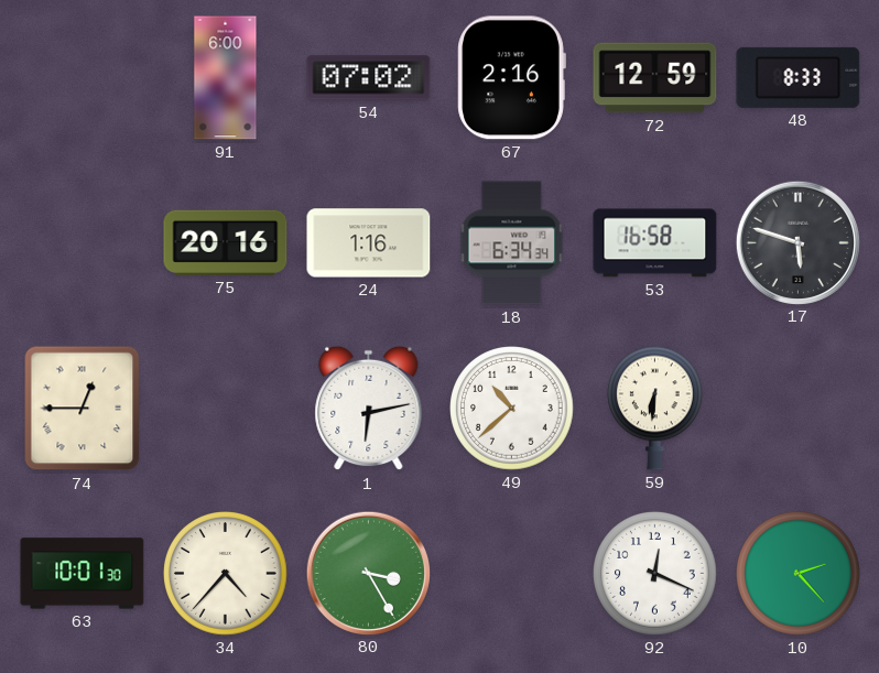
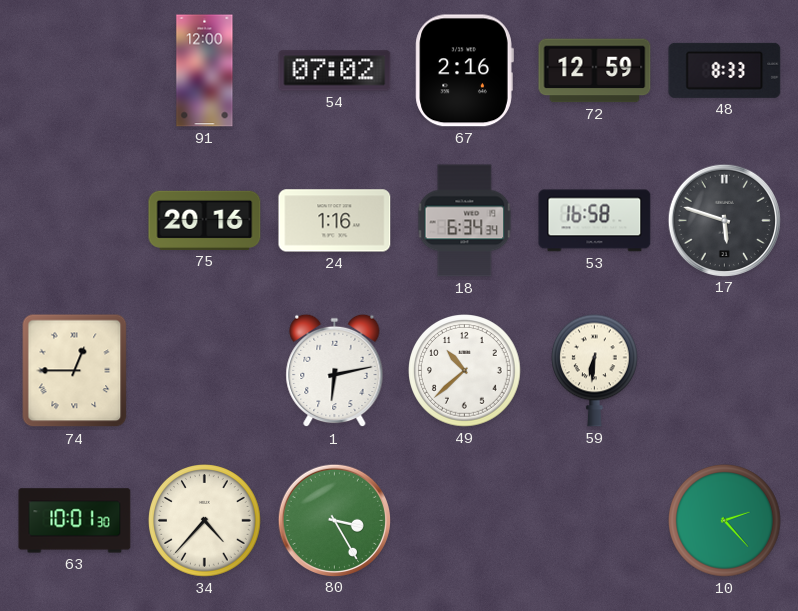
91: 6:00 -> 12:00
92: 12:19 -> none
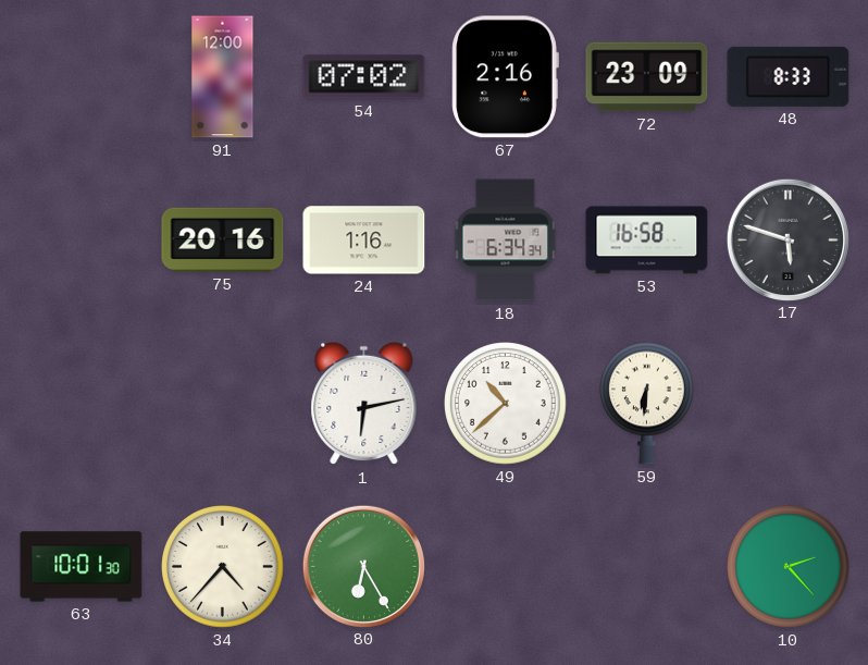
72: 12:59 -> 23:09
74: 12:45 -> none
80: 3:25 -> 6:25
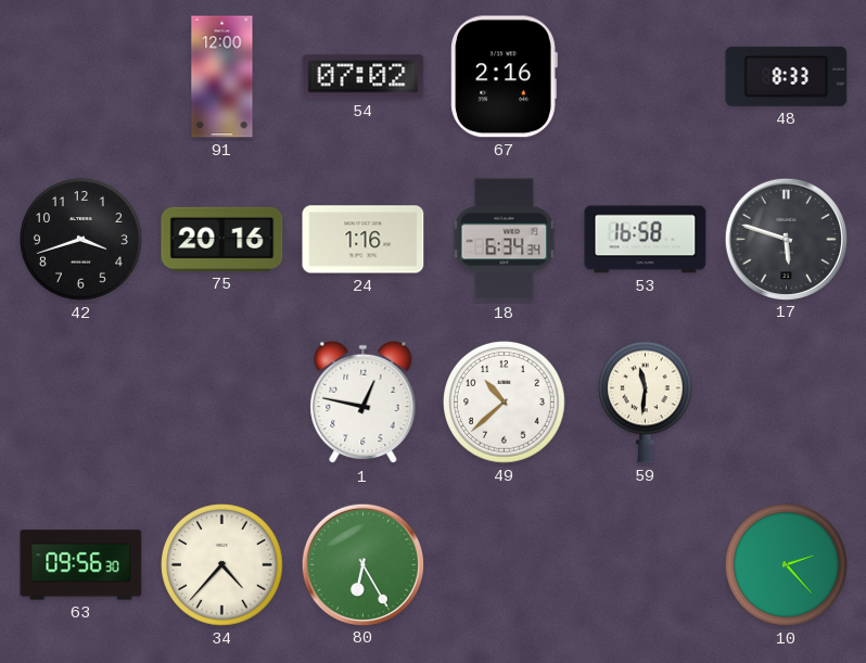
72: 23:09 -> none
42: none -> 3:42
1: 6:13 -> 12:47
59: 6:31 -> 11:31
63: 10:01 -> 09:56
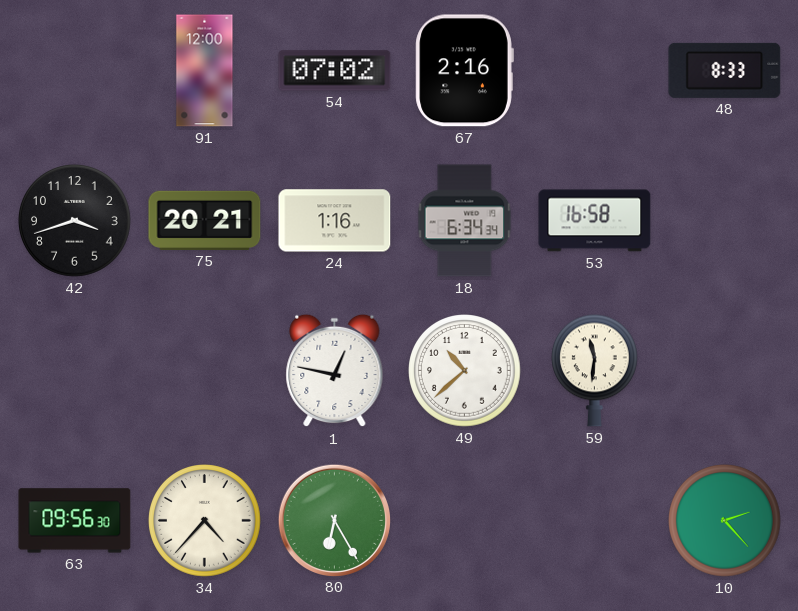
75: 20:16 -> 20:21
17: 5:48 -> none
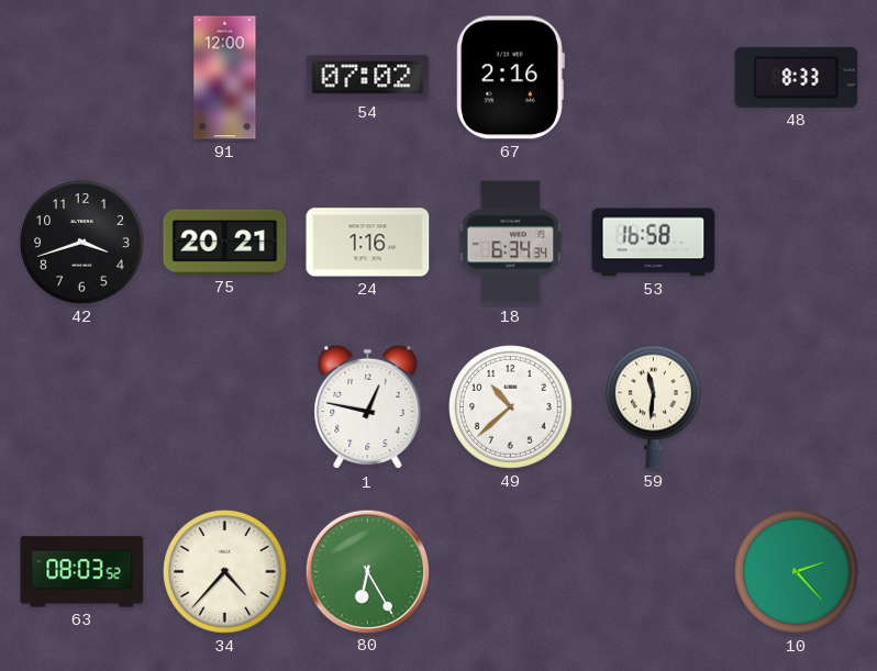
63: 09:56 -> 08:03
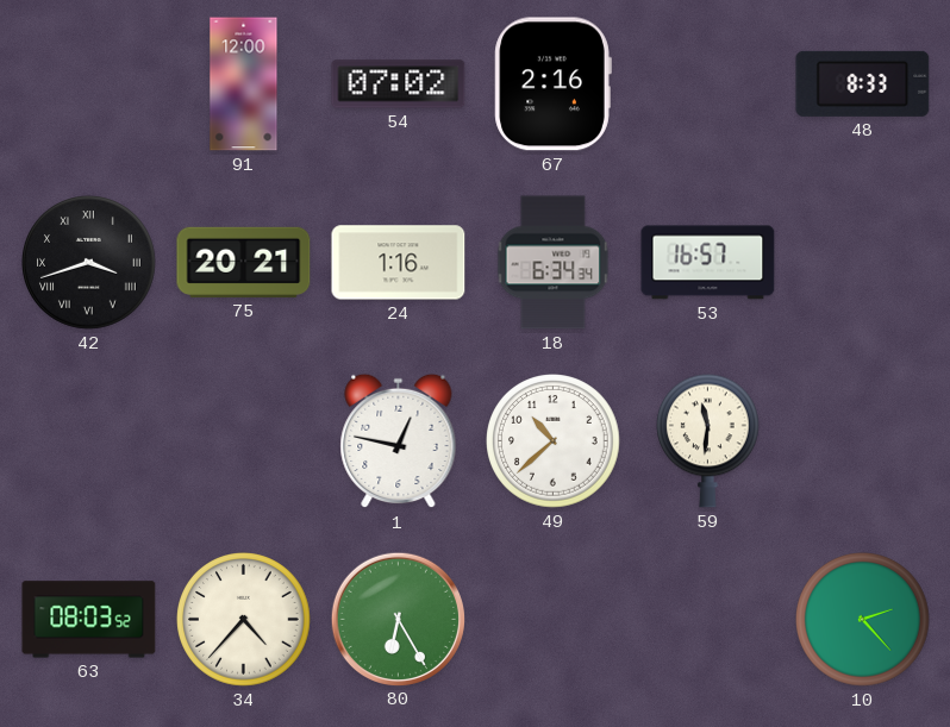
42 numerals: Arabic -> Roman
53: 16:58 -> 16:57
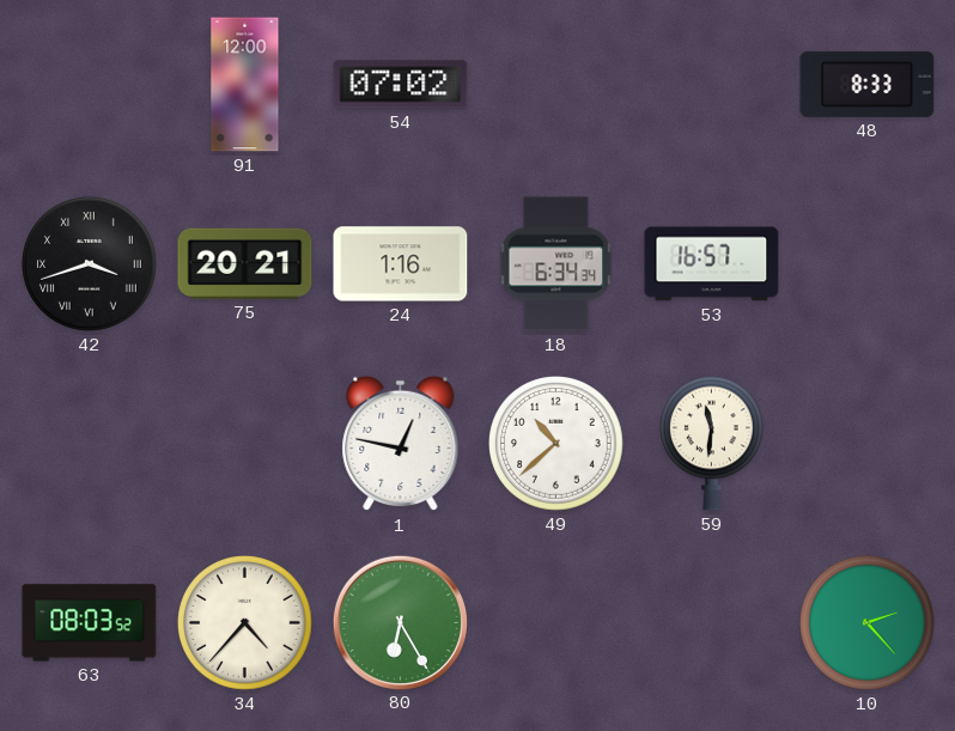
67: 2:16 -> none
